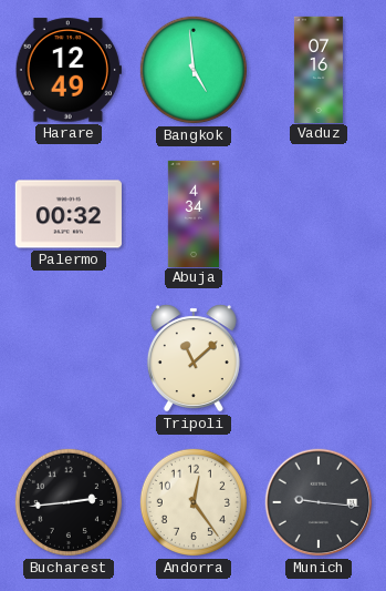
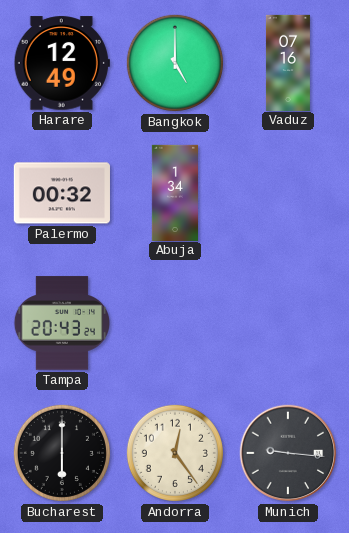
Bangkok: 4:59 -> 5:00
Abuja: 4:34 -> 1:34
Tampa: none -> 20:43
Tripoli: 11:08 -> none
Bucharest: 2:44 -> 6:00
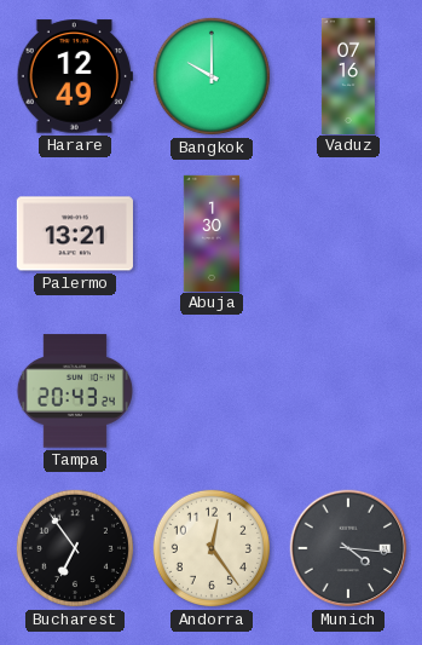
Bangkok: 5:00 -> 10:00
Palermo: 00:32 -> 13:21
Abuja: 1:34 -> 1:30
Bucharest: 6:00 -> 6:54
Munich: 9:16 -> 4:16
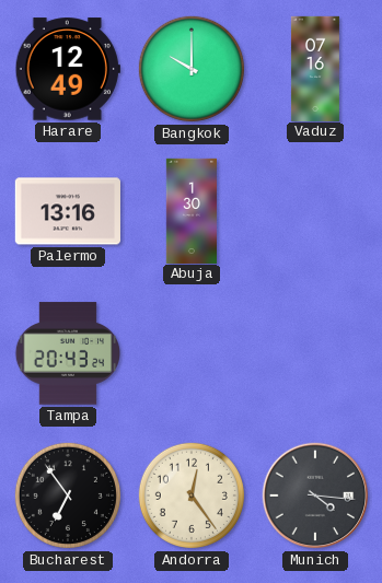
Palermo: 13:21 -> 13:16
